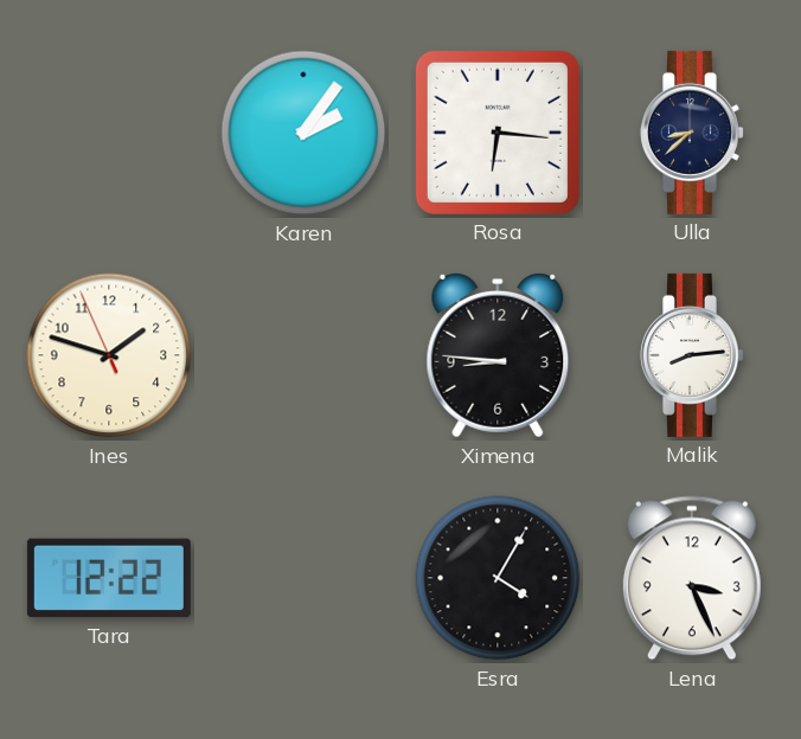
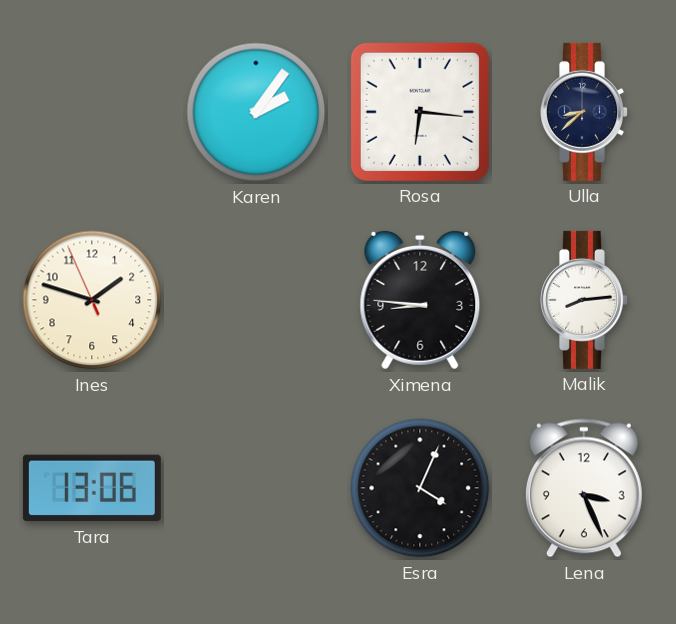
Tara: 12:22 -> 13:06
Esra: 4:05 -> 4:04
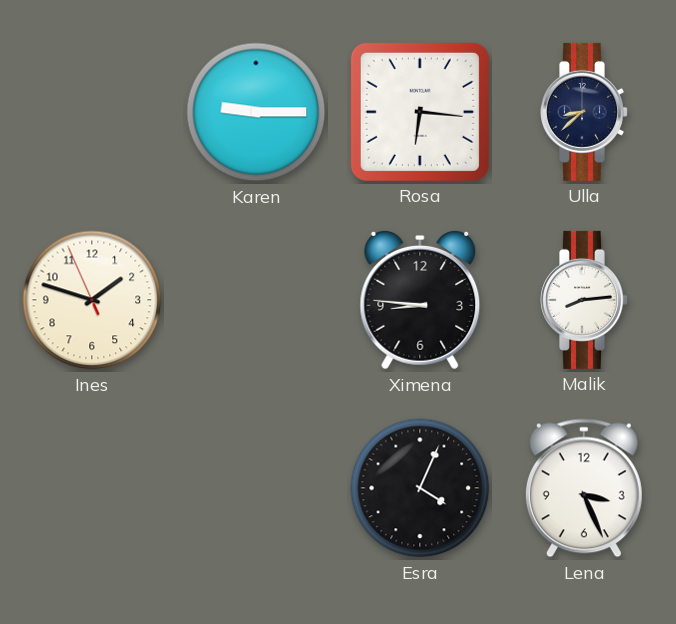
Karen: 2:06 -> 9:15
Tara: 13:06 -> none
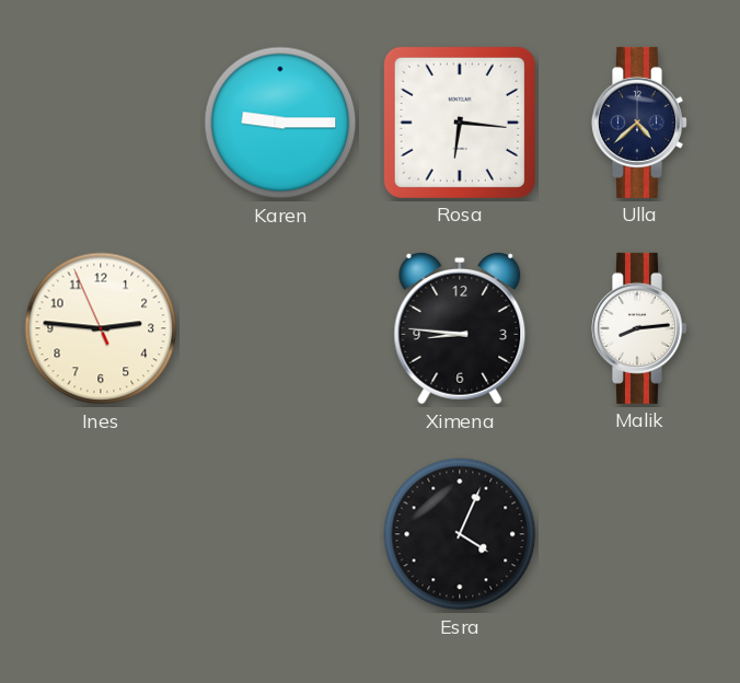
Ulla: 8:38 -> 4:38
Ines: 1:47 -> 2:45
Lena: 3:26 -> none
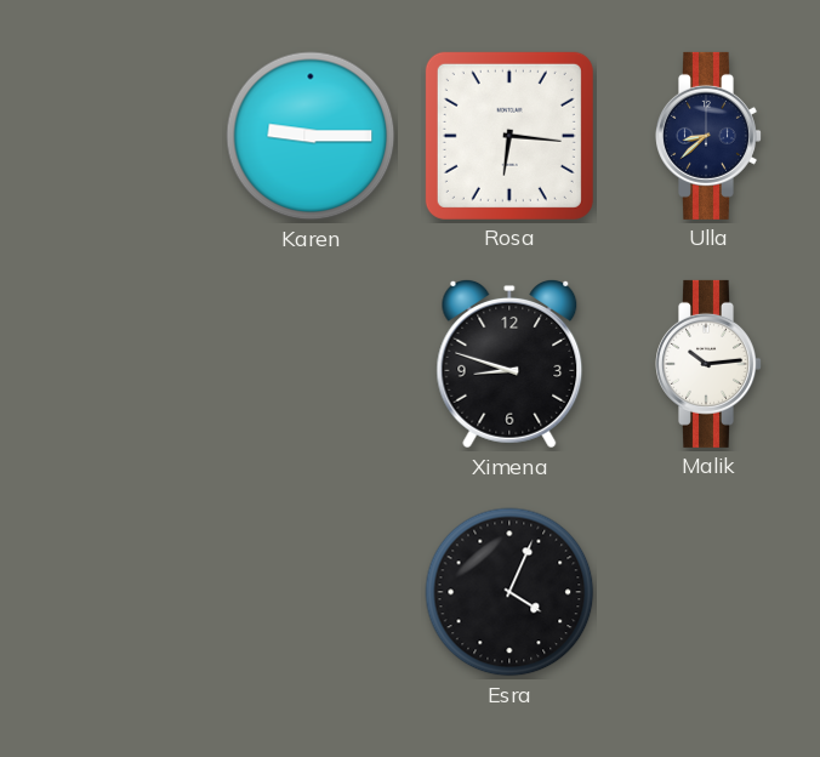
Ulla: 4:38 -> 8:38
Ines: 2:45 -> none
Ximena: 8:46 -> 8:48
Malik: 8:14 -> 10:14
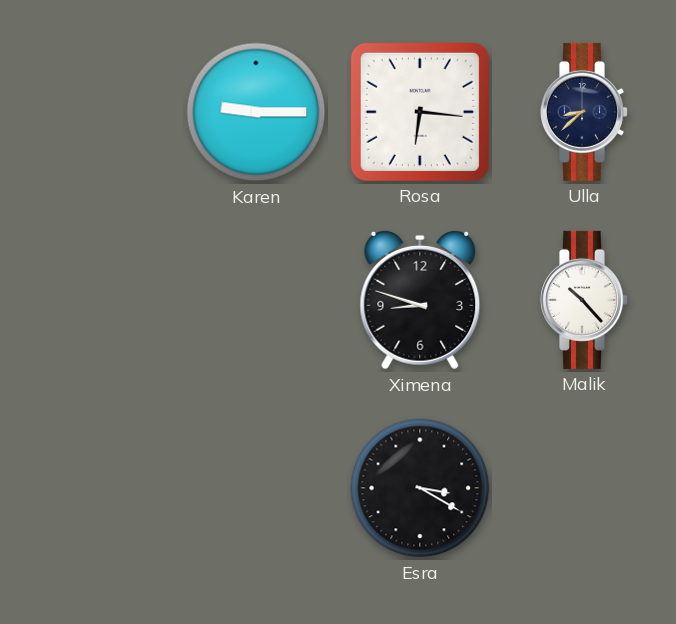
Malik: 10:14 -> 10:23
Esra: 4:04 -> 3:20
